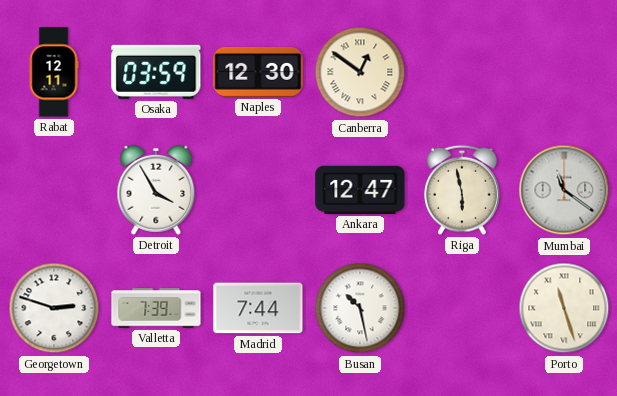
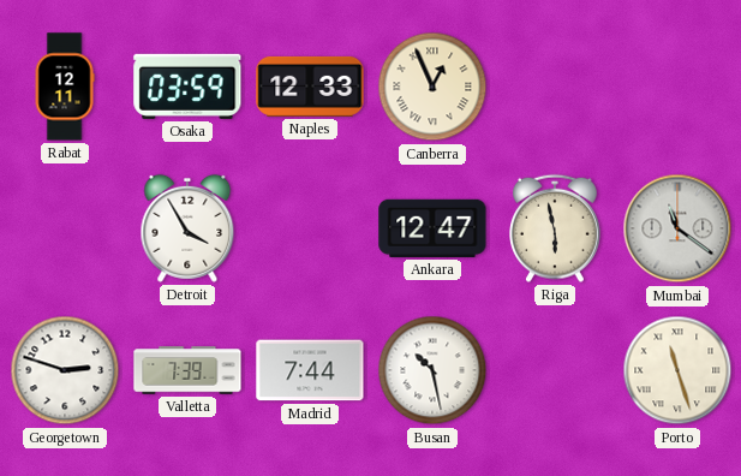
Naples: 12:30 -> 12:33
Canberra: 12:51 -> 12:56
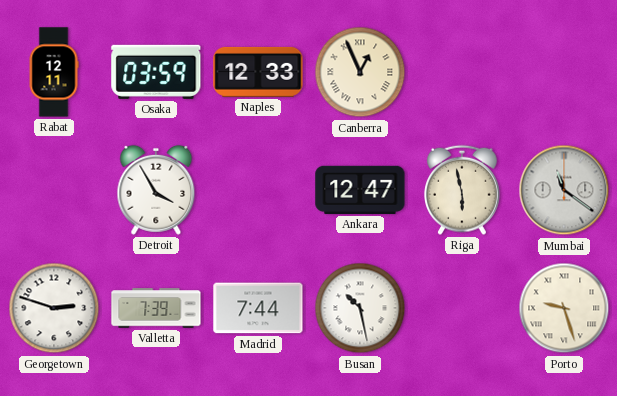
Porto: 11:27 -> 9:27
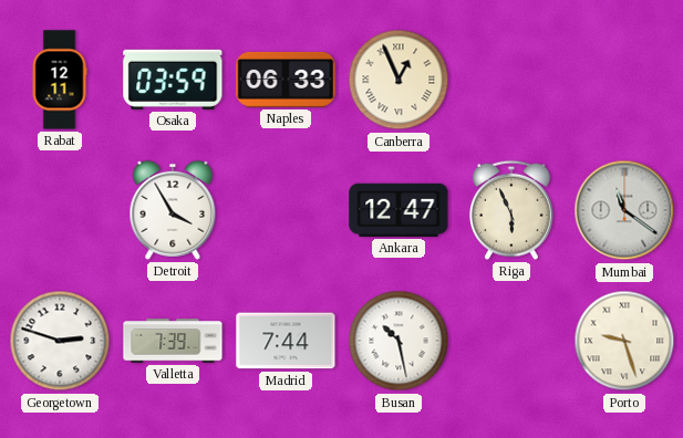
Naples: 12:33 -> 06:33
Riga: 5:58 -> 5:56
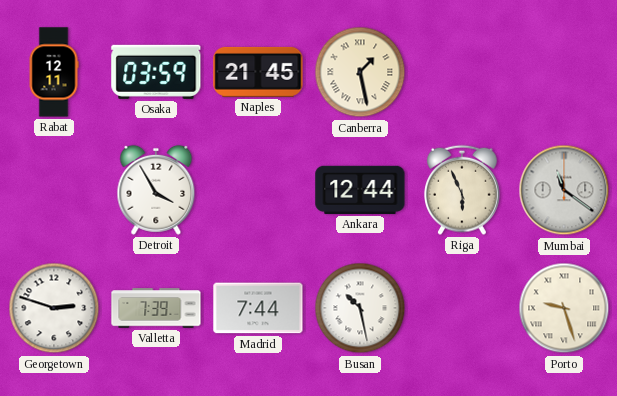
Naples: 06:33 -> 21:45
Canberra: 12:56 -> 1:28
Ankara: 12:47 -> 12:44
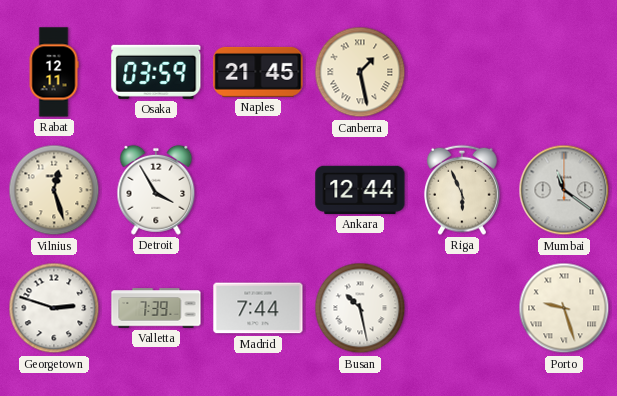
Vilnius: none -> 12:27
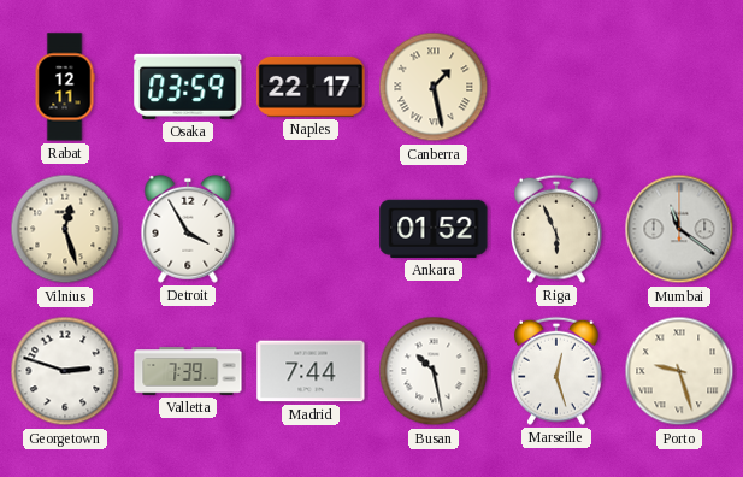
Naples: 21:45 -> 22:17
Ankara: 12:44 -> 01:52
Marseille: none -> 12:27
